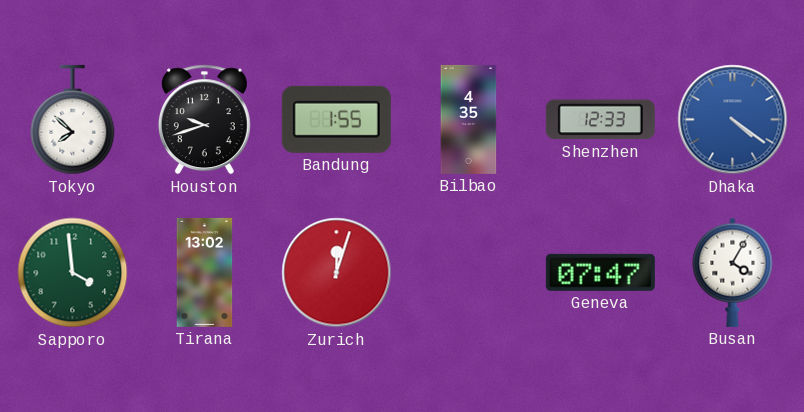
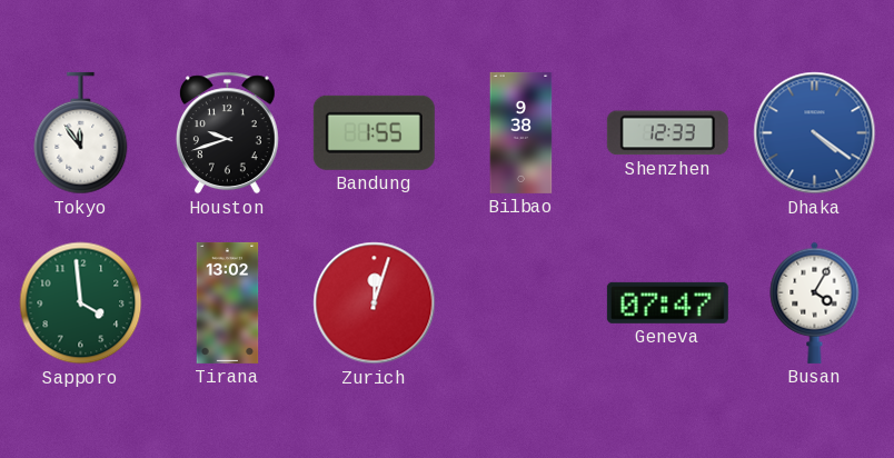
Tokyo: 7:52 -> 11:54
Bilbao: 4:35 -> 9:38
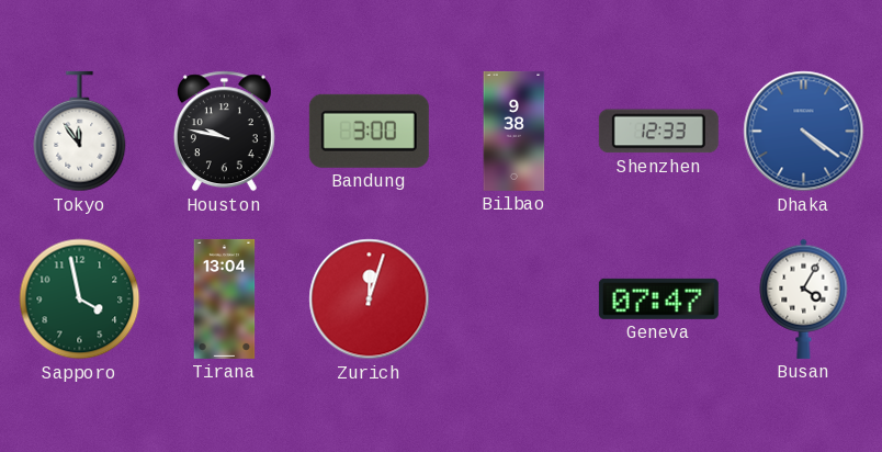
Houston: 9:42 -> 9:47
Bandung: 1:55 -> 3:00
Sapporo: 3:59 -> 3:58
Tirana: 13:02 -> 13:04
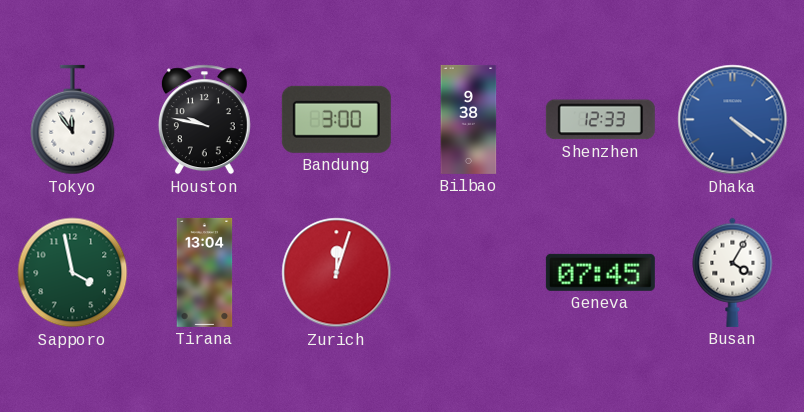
Geneva: 07:47 -> 07:45
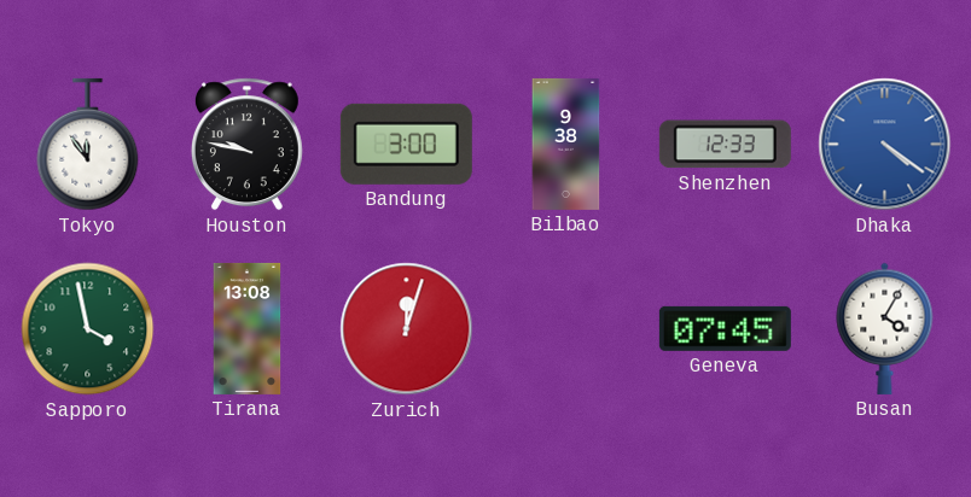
Tirana: 13:04 -> 13:08
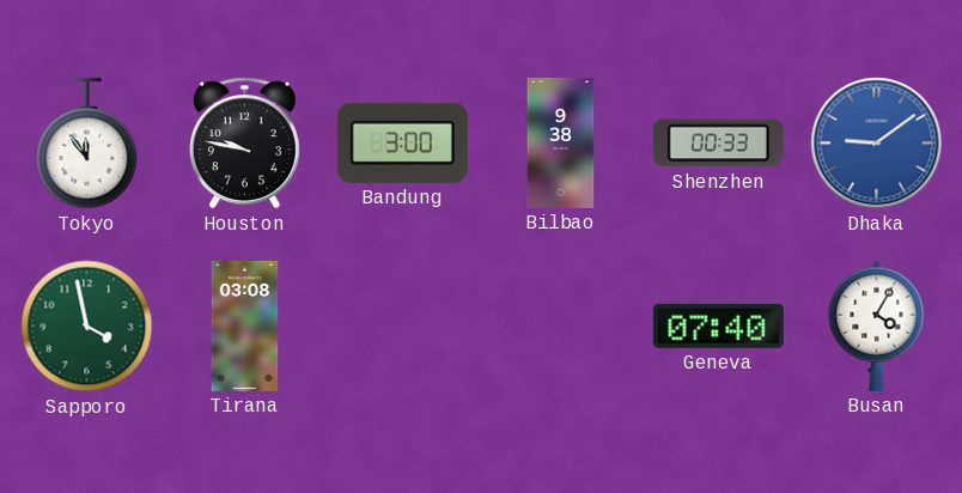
Shenzhen: 12:33 -> 00:33
Dhaka: 4:21 -> 9:09
Tirana: 13:08 -> 03:08
Zurich: 12:03 -> none
Geneva: 07:45 -> 07:40
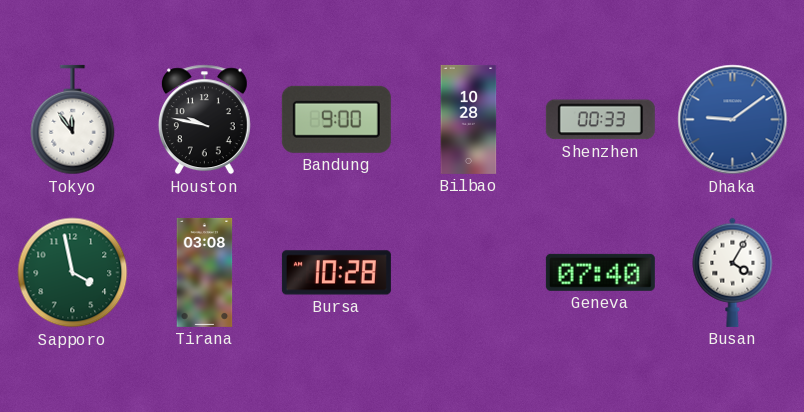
Bandung: 3:00 -> 9:00
Bilbao: 9:38 -> 10:28
Bursa: none -> 10:28
